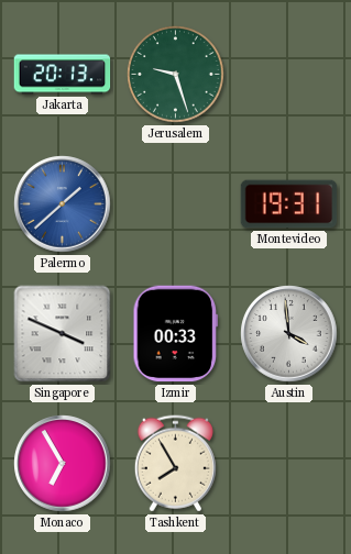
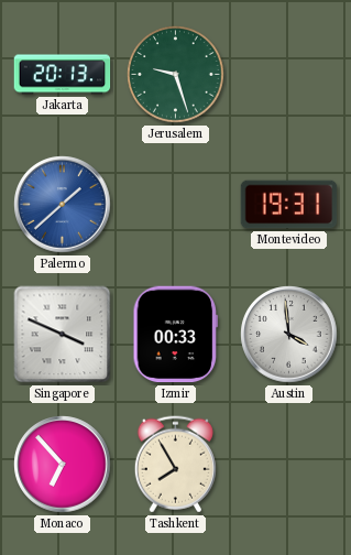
Monaco: 6:55 -> 6:53
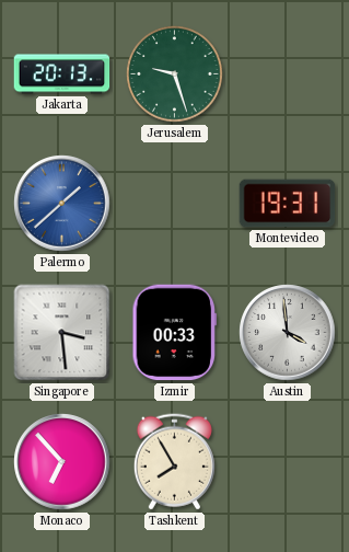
Singapore: 3:49 -> 3:29
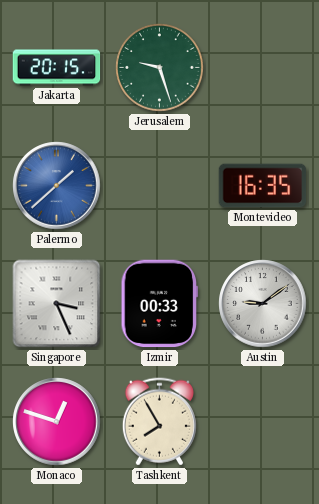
Jakarta: 20:13 -> 20:15
Montevideo: 19:31 -> 16:35
Singapore: 3:29 -> 3:26
Austin: 3:59 -> 9:09
Monaco: 6:53 -> 12:48
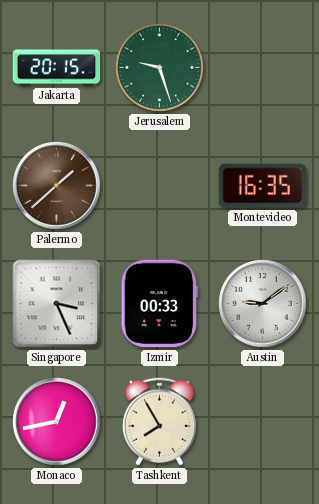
Palermo dial: blue -> brown
Monaco: 12:48 -> 12:43
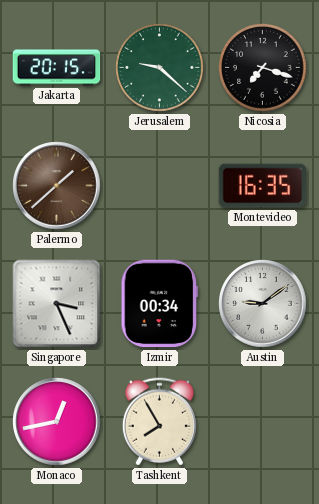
Jerusalem: 9:27 -> 9:22
Nicosia: none -> 7:18
Izmir: 00:33 -> 00:34
